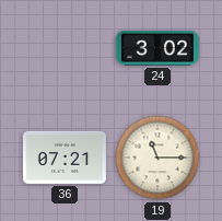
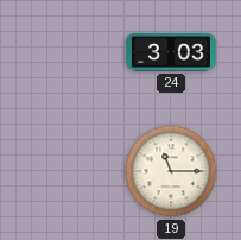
24: 3:02 -> 3:03
36: 07:21 -> none
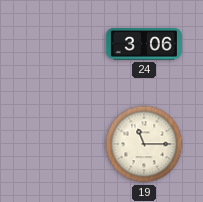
24: 3:03 -> 3:06
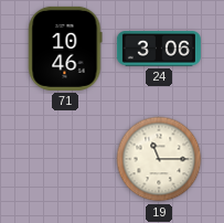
71: none -> 10:46
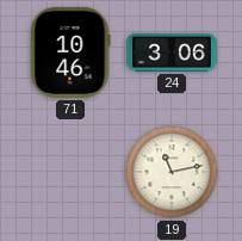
19: 11:15 -> 11:13
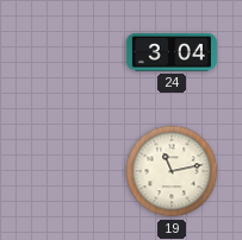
71: 10:46 -> none
24: 3:06 -> 3:04
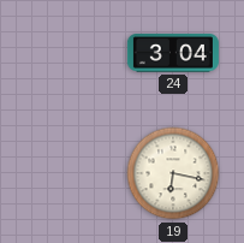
19: 11:13 -> 6:17
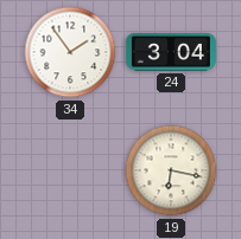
34: none -> 1:54
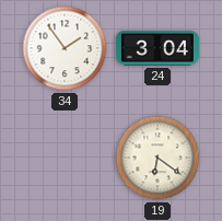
19: 6:17 -> 6:21
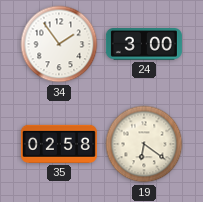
24: 3:04 -> 3:00
35: none -> 02:58
